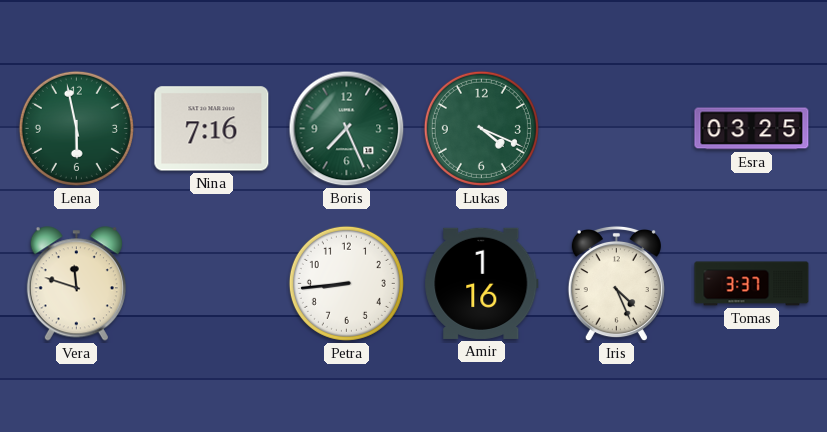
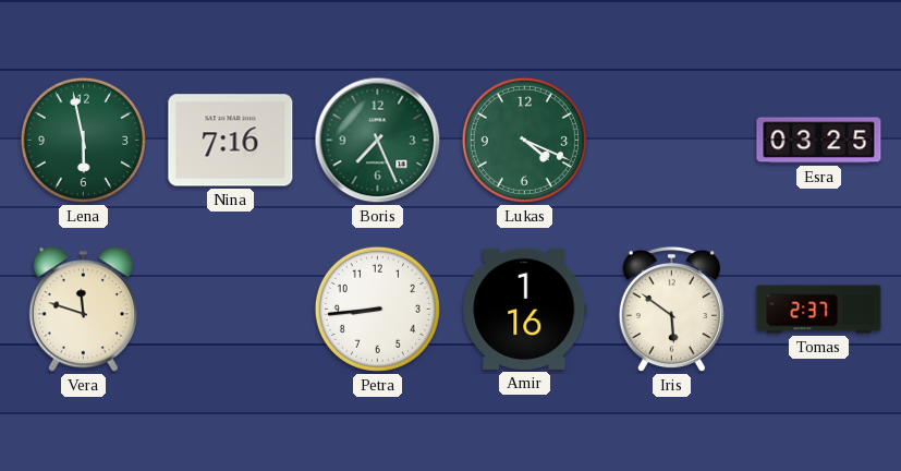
Iris: 4:26 -> 5:51
Tomas: 3:37 -> 2:37
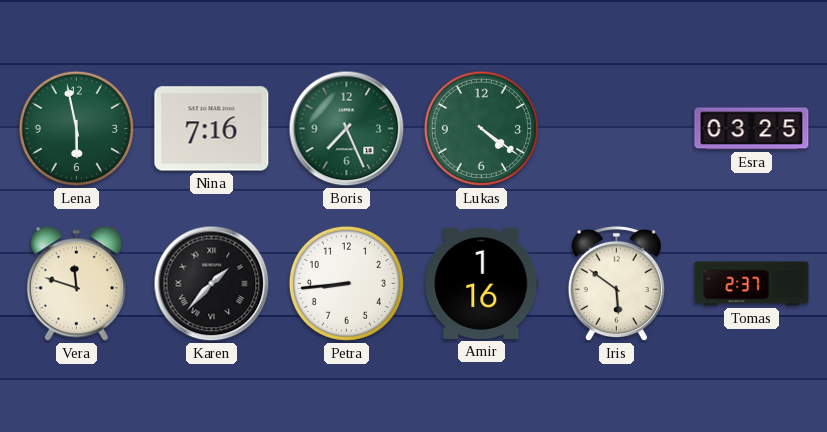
Lukas: 4:19 -> 4:21
Karen: none -> 1:37
